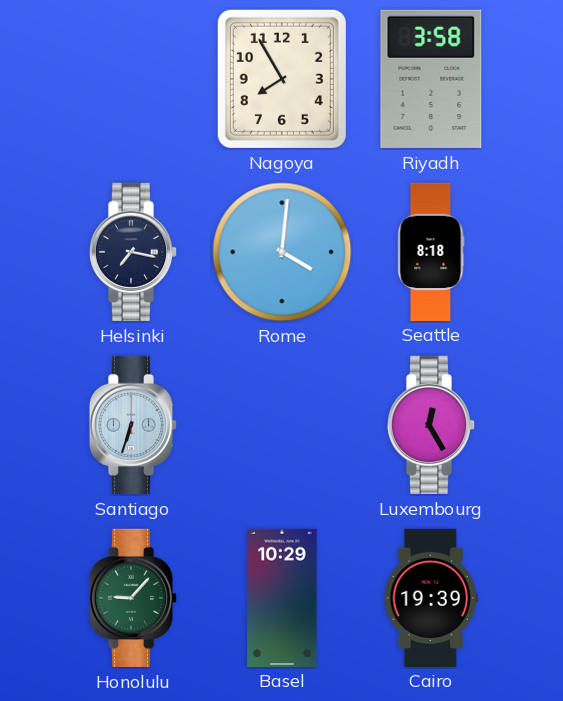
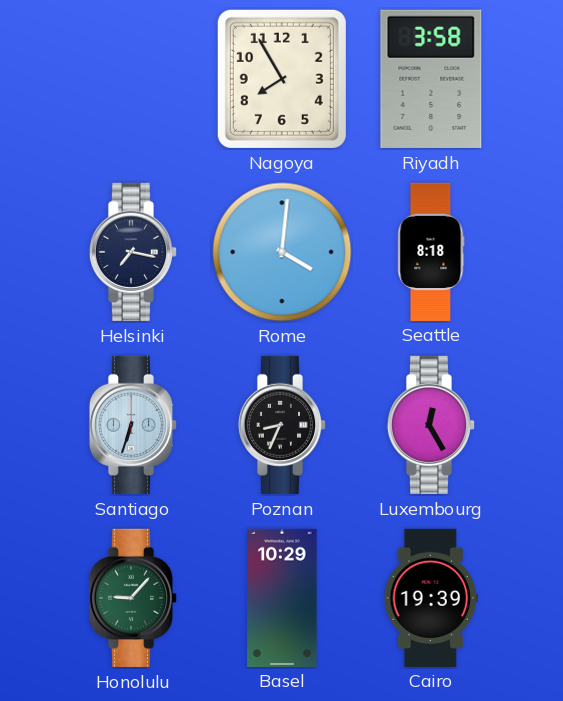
Poznan: none -> 8:34
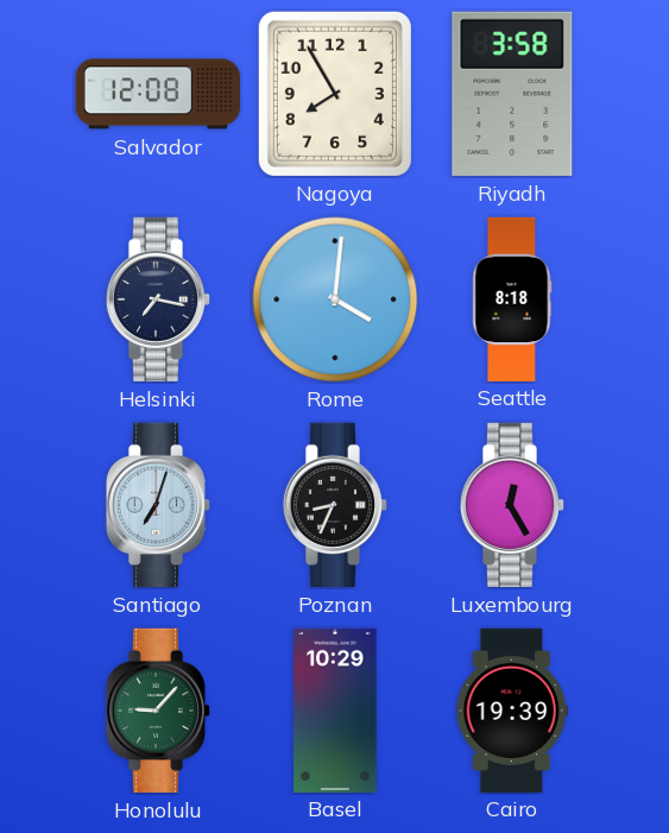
Salvador: none -> 12:08
Santiago: 6:33 -> 7:03
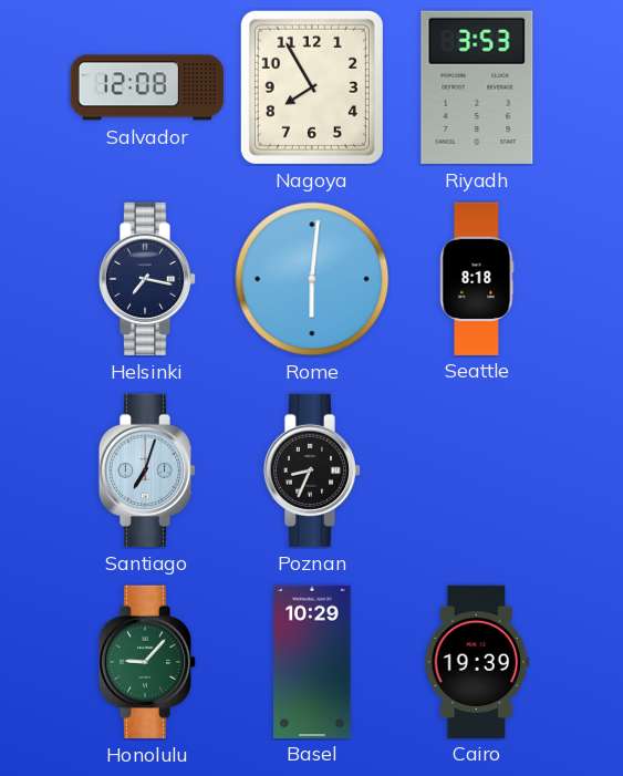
Riyadh: 3:58 -> 3:53
Rome: 4:01 -> 6:01
Luxembourg: 12:25 -> none
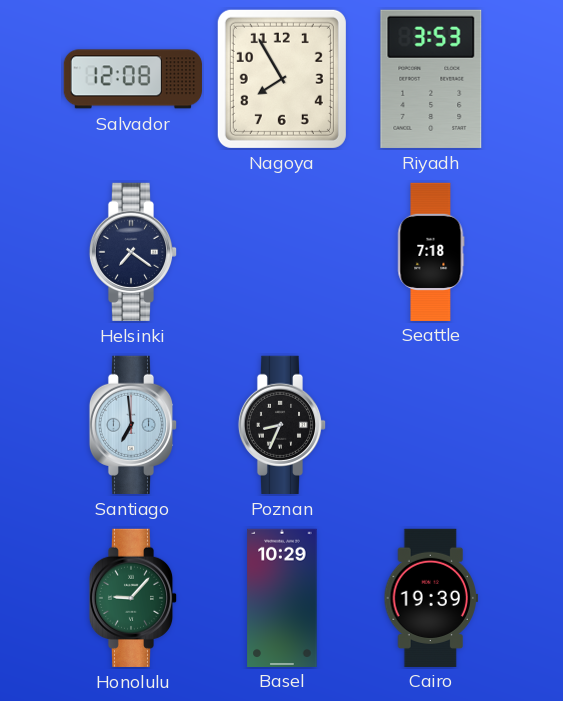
Helsinki: 7:17 -> 7:21
Rome: 6:01 -> none
Seattle: 8:18 -> 7:18
Santiago: 7:03 -> 6:59
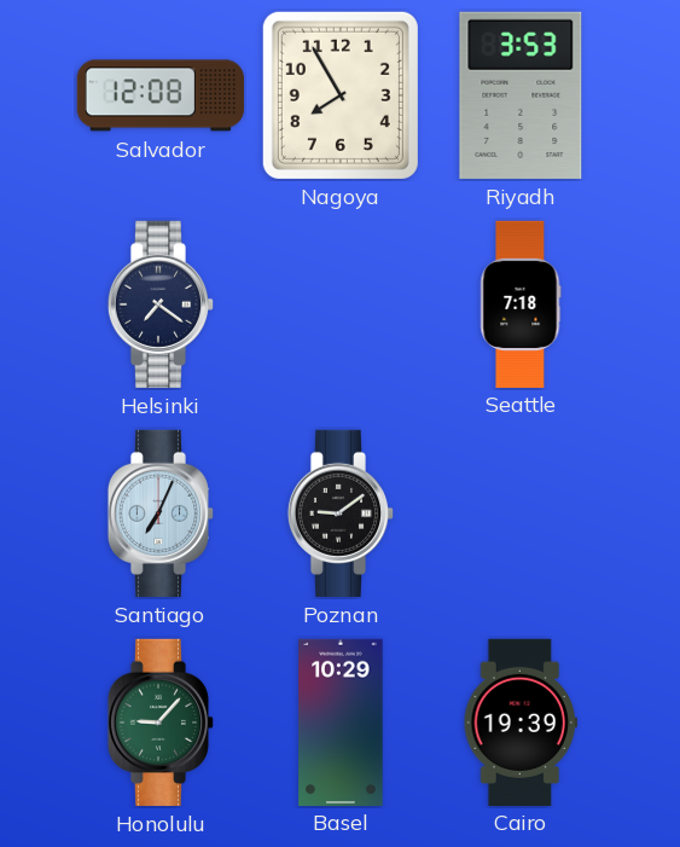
Santiago: 6:59 -> 7:04
Poznan: 8:34 -> 9:09
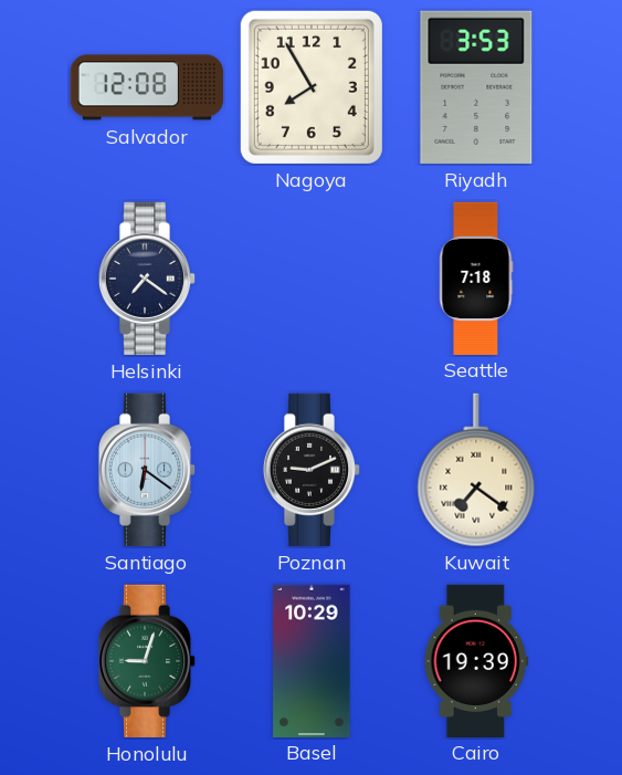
Santiago: 7:04 -> 6:21
Poznan: 9:09 -> 9:11
Kuwait: none -> 7:21
Honolulu: 9:07 -> 9:03
